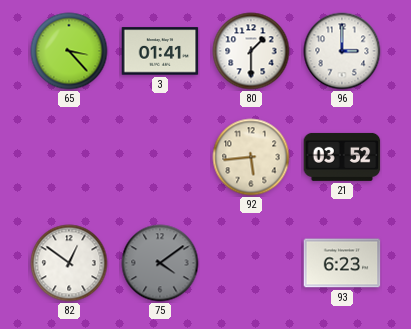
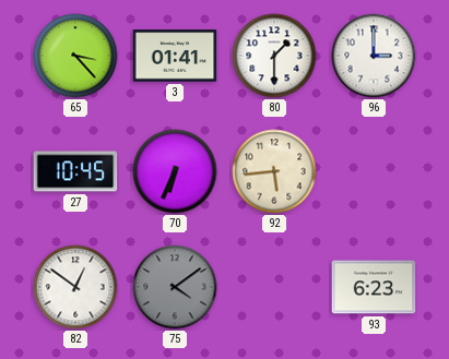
27: none -> 10:45
70: none -> 6:34
21: 03:52 -> none
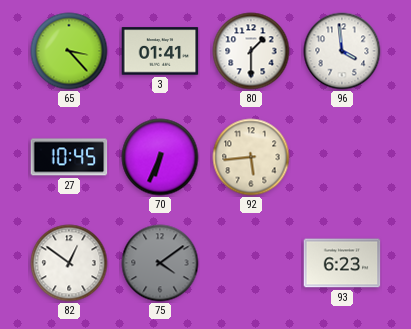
96: 3:00 -> 3:59
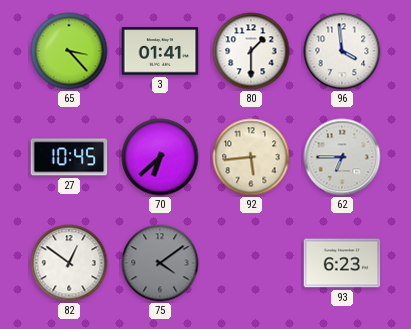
70: 6:34 -> 6:38
62: none -> 6:45
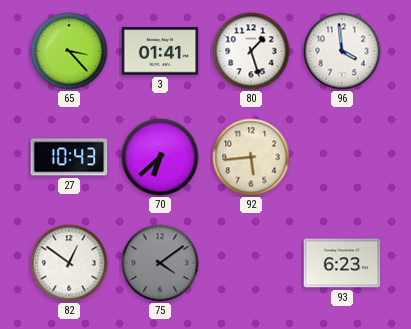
80: 1:30 -> 1:27
27: 10:45 -> 10:43
62: 6:45 -> none
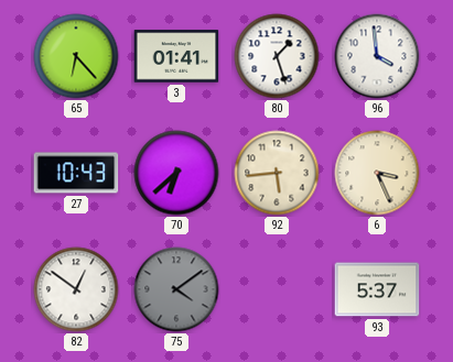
65: 3:23 -> 6:23
6: none -> 3:26
93: 6:23 -> 5:37
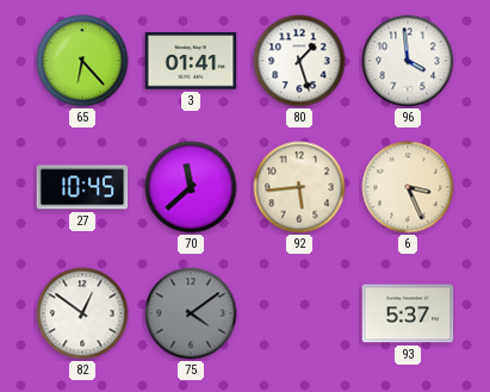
27: 10:43 -> 10:45
70: 6:38 -> 11:38
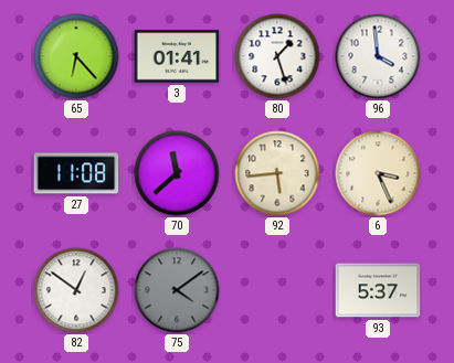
27: 10:45 -> 11:08
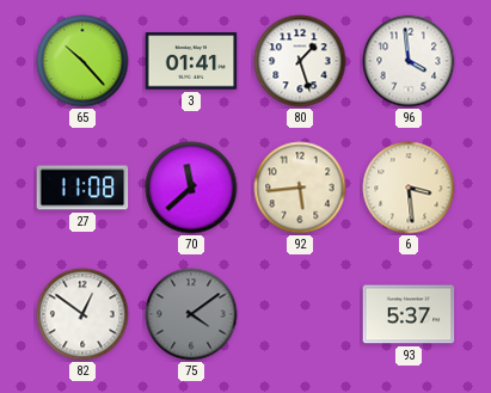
65: 6:23 -> 10:23
6: 3:26 -> 3:29
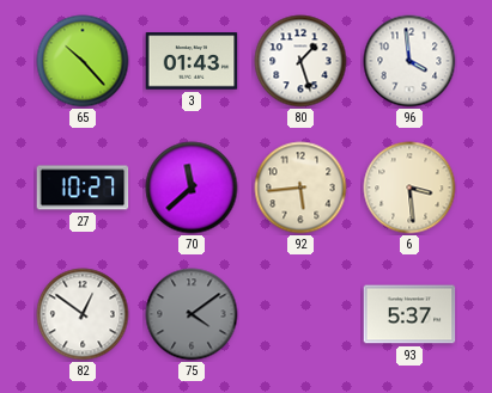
3: 01:41 -> 01:43
27: 11:08 -> 10:27
